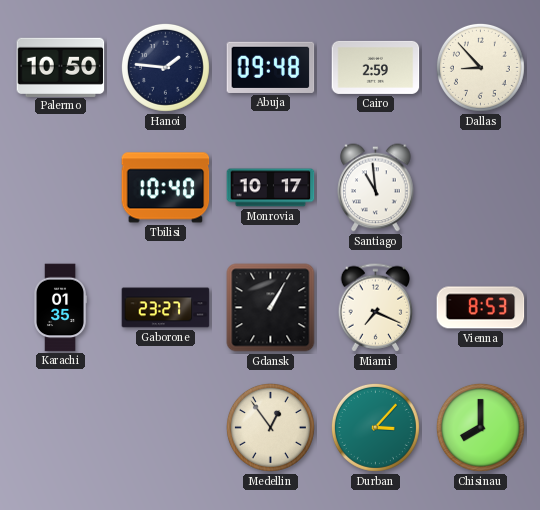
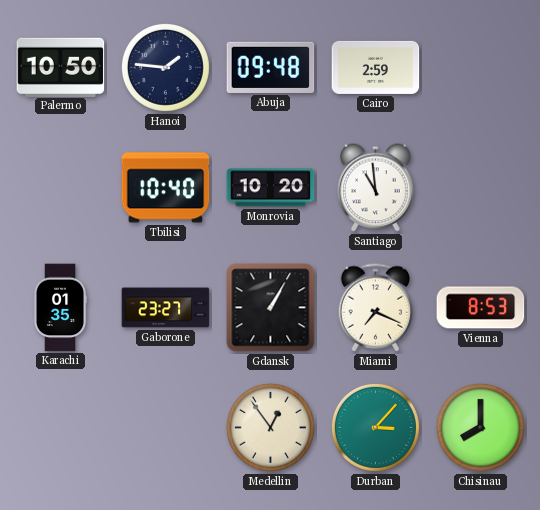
Dallas: 8:53 -> none
Monrovia: 10:17 -> 10:20
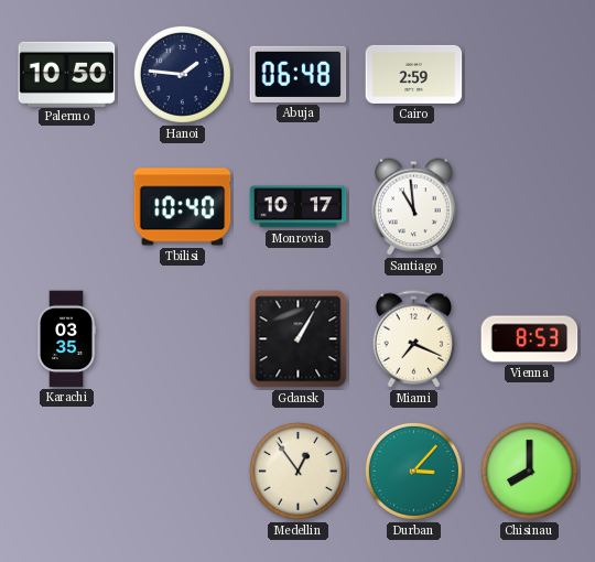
Abuja: 09:48 -> 06:48
Monrovia: 10:20 -> 10:17
Karachi: 01:35 -> 03:35
Gaborone: 23:27 -> none
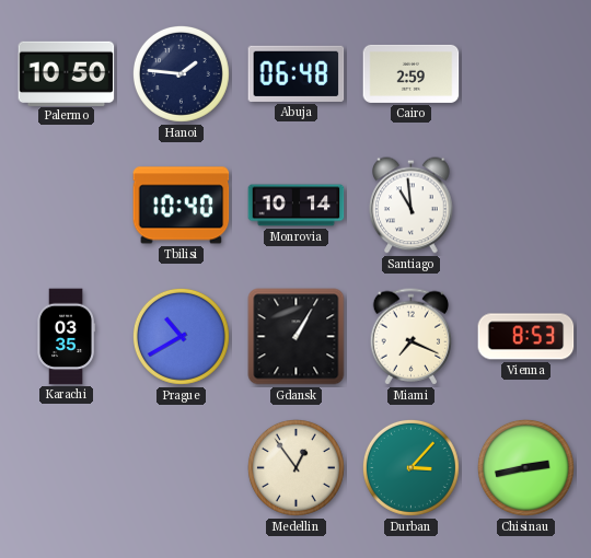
Monrovia: 10:17 -> 10:14
Prague: none -> 10:40
Chisinau: 8:00 -> 2:43
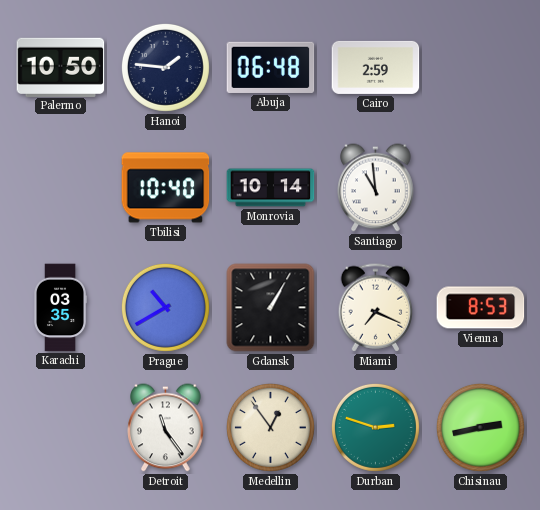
Detroit: none -> 11:24
Durban: 3:07 -> 2:48
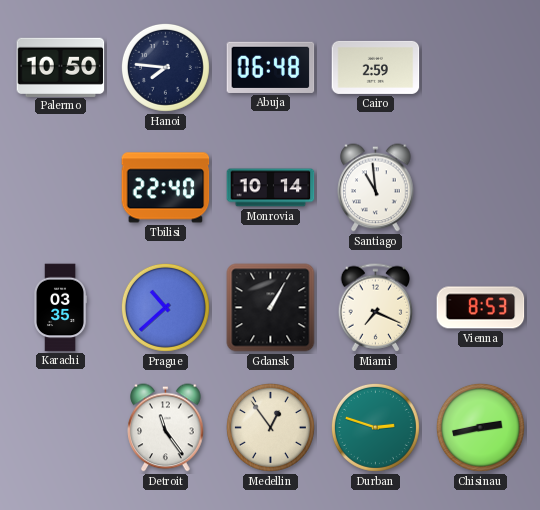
Hanoi: 1:46 -> 7:46
Tbilisi: 10:40 -> 22:40
Prague: 10:40 -> 10:38
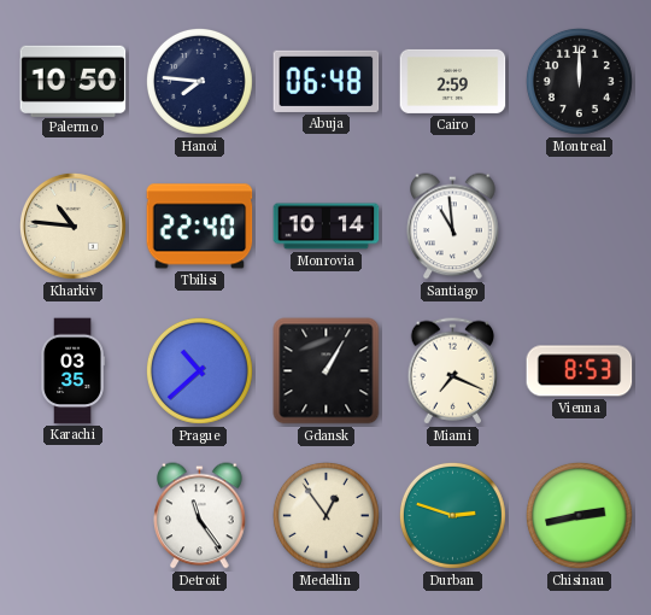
Montreal: none -> 12:00
Kharkiv: none -> 10:46
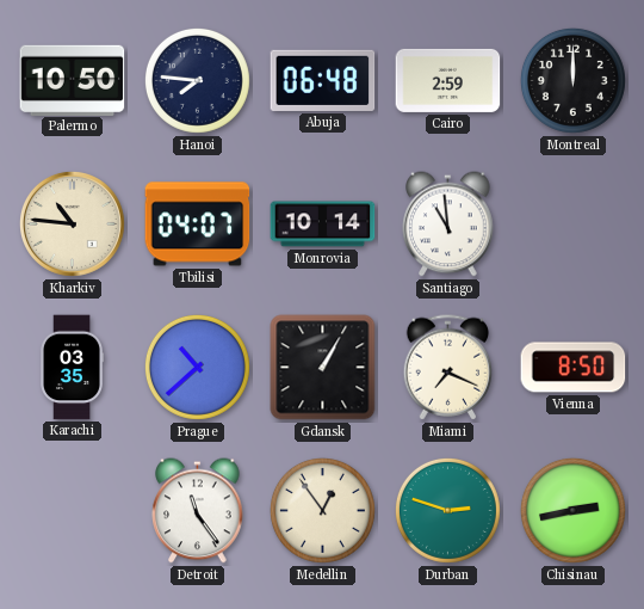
Tbilisi: 22:40 -> 04:07
Vienna: 8:53 -> 8:50
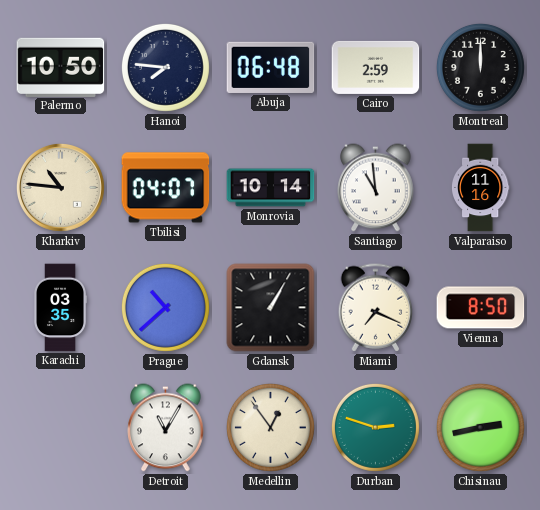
Valparaiso: none -> 11:16
Detroit: 11:24 -> 11:05
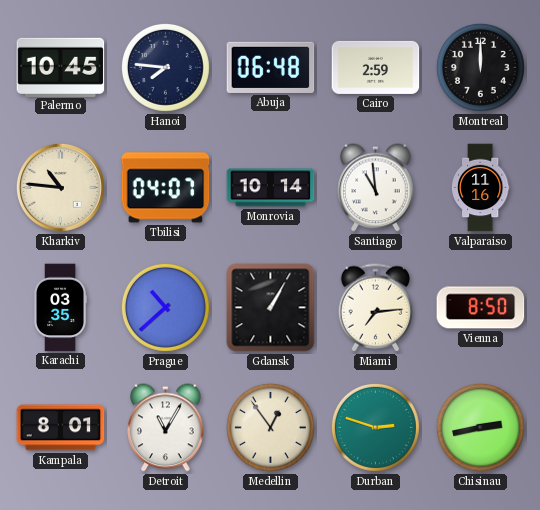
Palermo: 10:50 -> 10:45
Miami: 7:19 -> 7:14
Kampala: none -> 8:01
